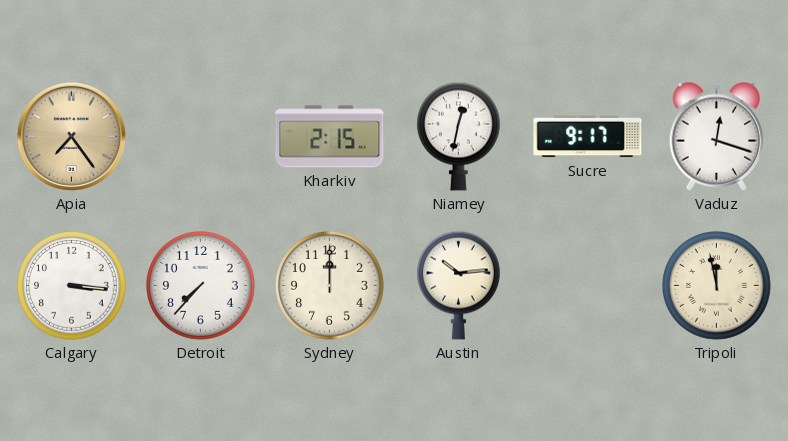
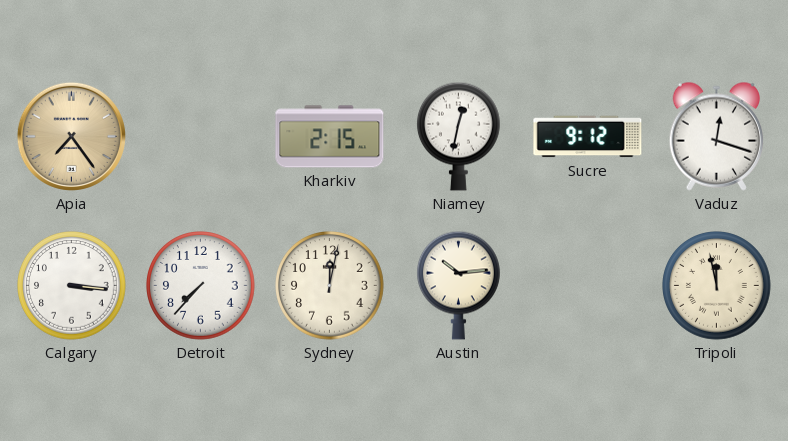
Sucre: 9:17 -> 9:12
Sydney: 12:00 -> 12:02
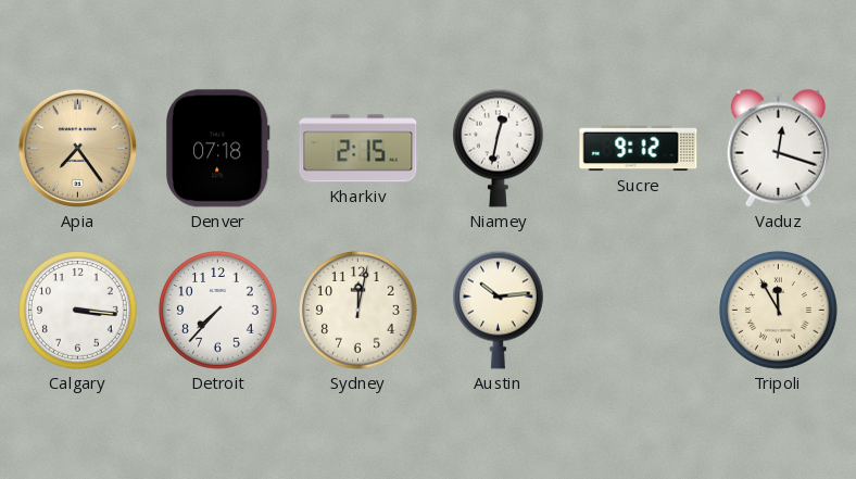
Denver: none -> 07:18
Tripoli: 11:58 -> 11:55
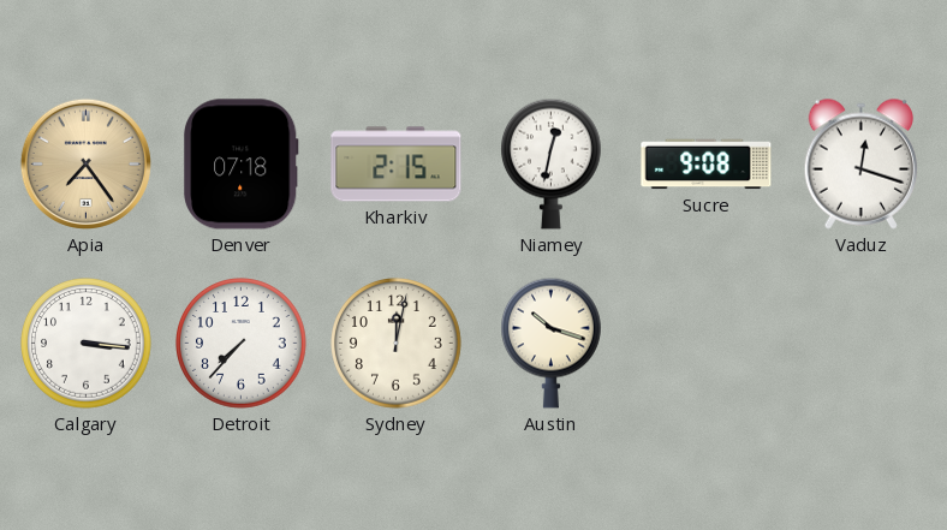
Sucre: 9:12 -> 9:08
Austin: 10:14 -> 10:18
Tripoli: 11:55 -> none
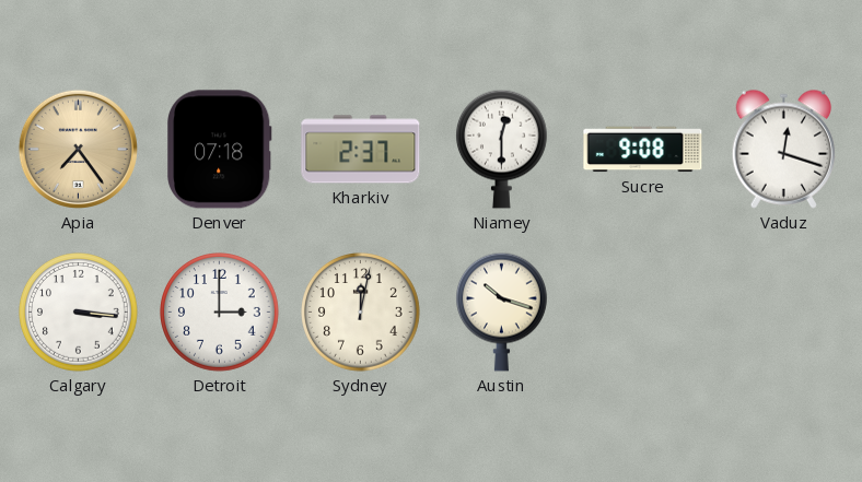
Kharkiv: 2:15 -> 2:37
Niamey: 12:32 -> 12:30
Detroit: 7:37 -> 3:00
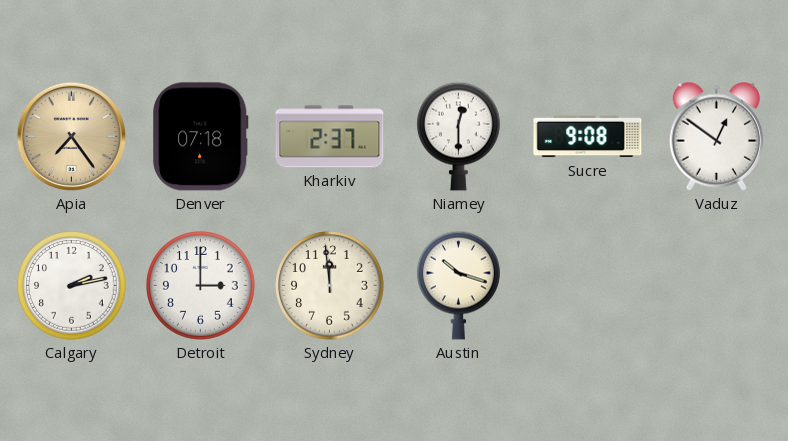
Vaduz: 12:18 -> 12:51
Calgary: 3:16 -> 2:13
Sydney: 12:02 -> 11:59
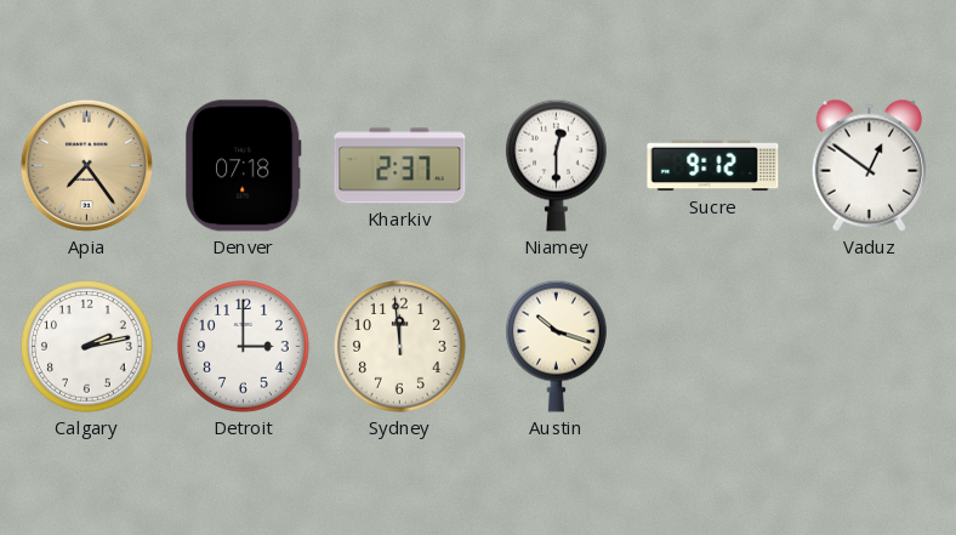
Sucre: 9:08 -> 9:12
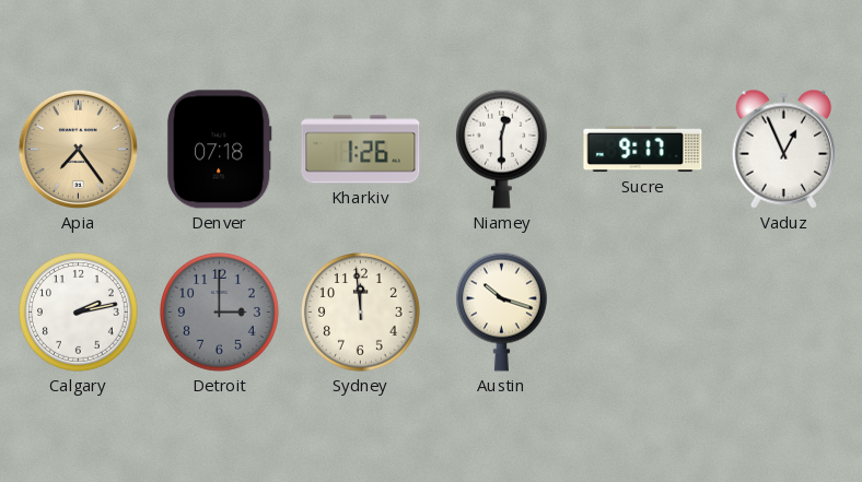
Kharkiv: 2:37 -> 1:26
Sucre: 9:12 -> 9:17
Vaduz: 12:51 -> 12:56
Detroit dial: white -> grey
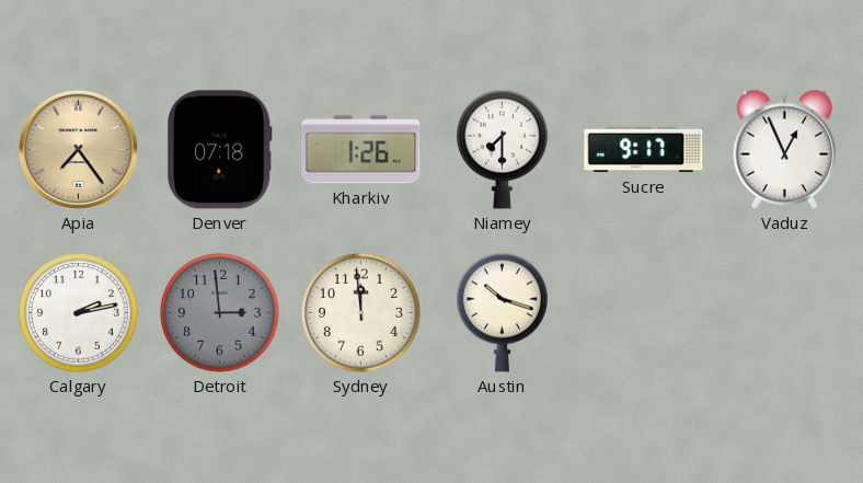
Niamey: 12:30 -> 7:30
Detroit: 3:00 -> 2:59
